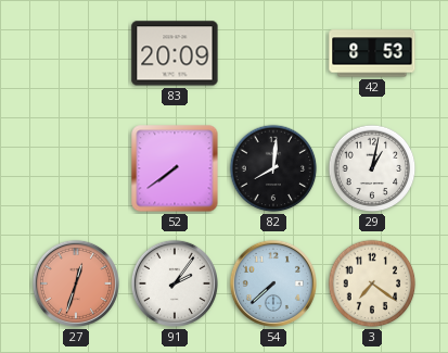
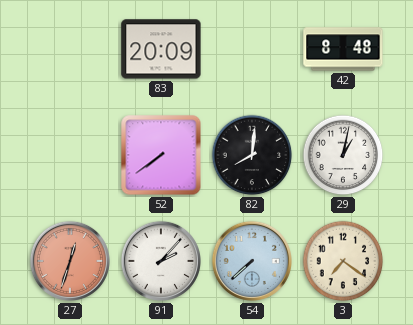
42: 8:53 -> 8:48
91: 2:06 -> 2:07
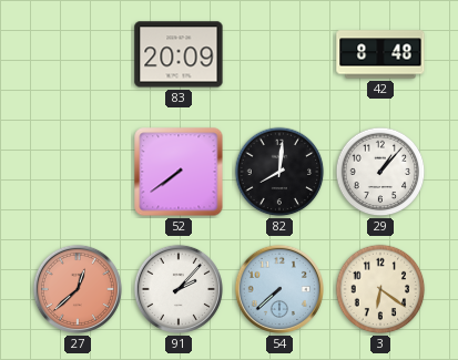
29: 1:02 -> 1:07
27: 12:33 -> 12:38
3: 7:21 -> 6:21
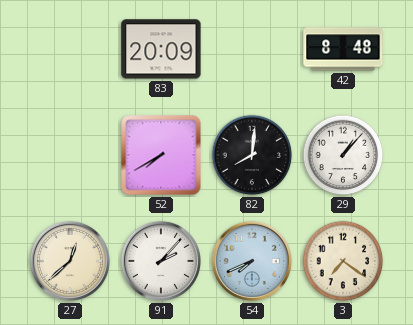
52: 7:39 -> 7:40
27 dial: salmon -> cream
54: 7:38 -> 7:41
3: 6:21 -> 7:21
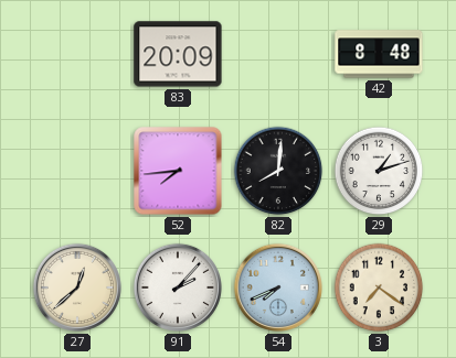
52: 7:40 -> 7:44
29: 1:07 -> 1:12
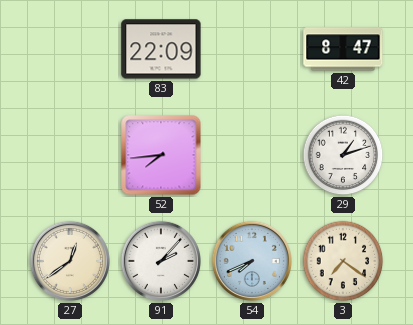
83: 20:09 -> 22:09
42: 8:48 -> 8:47
82: 8:01 -> none
27: 12:38 -> 12:39
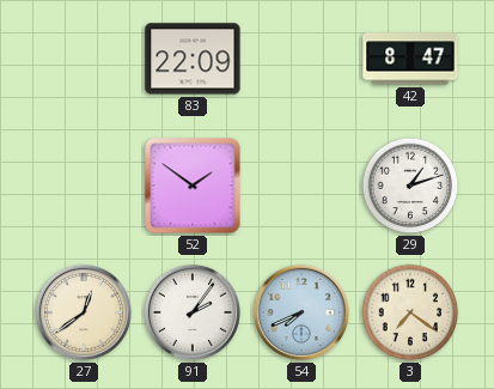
52: 7:44 -> 1:51
91: 2:07 -> 2:06
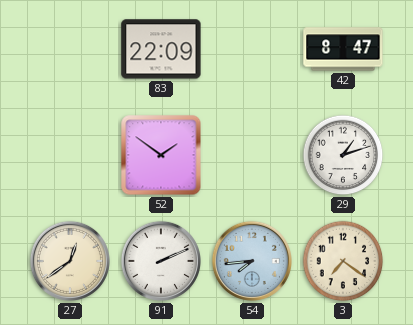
91: 2:06 -> 2:11
54: 7:41 -> 7:44
